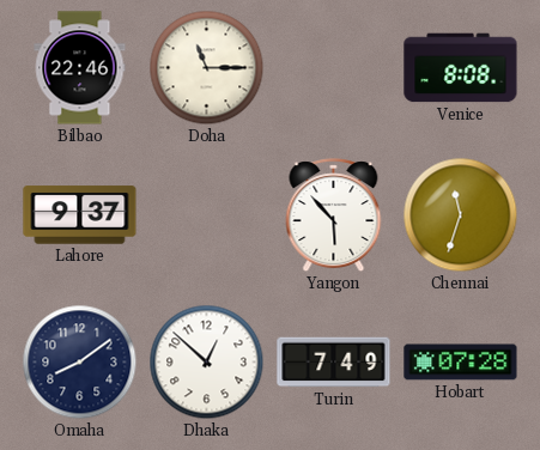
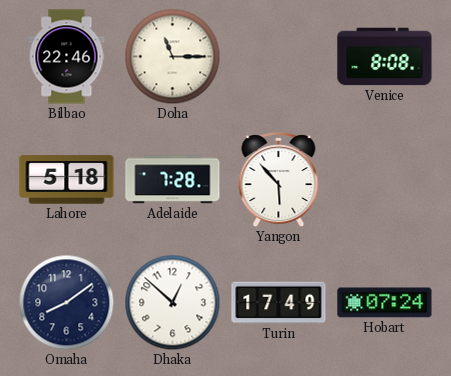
Lahore: 9:37 -> 5:18
Adelaide: none -> 7:28
Chennai: 11:33 -> none
Turin: 7:49 -> 17:49
Hobart: 07:28 -> 07:24
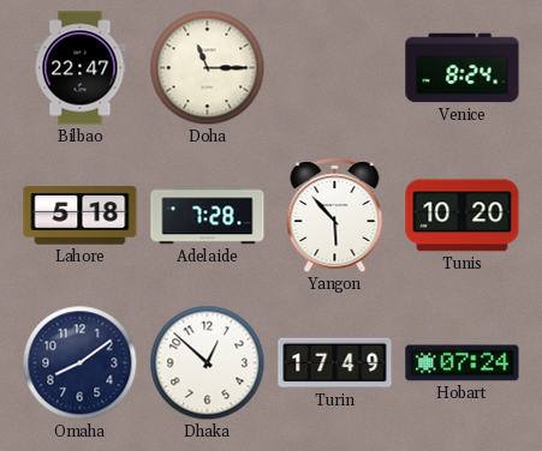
Bilbao: 22:46 -> 22:47
Venice: 8:08 -> 8:24
Tunis: none -> 10:20
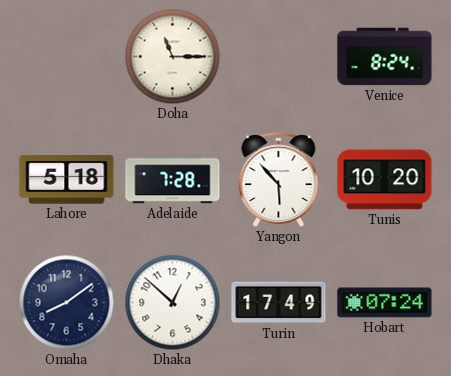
Bilbao: 22:47 -> none
